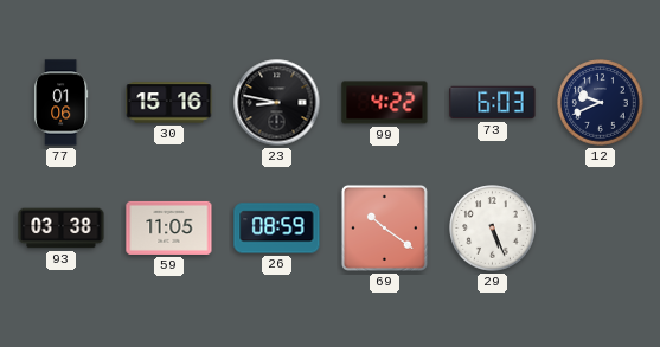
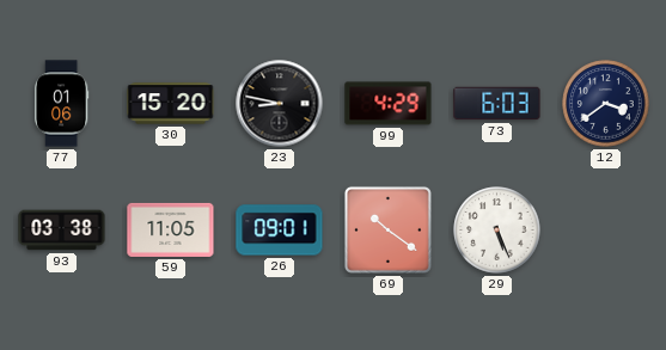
30: 15:16 -> 15:20
99: 4:22 -> 4:29
12: 9:41 -> 3:39
26: 08:59 -> 09:01
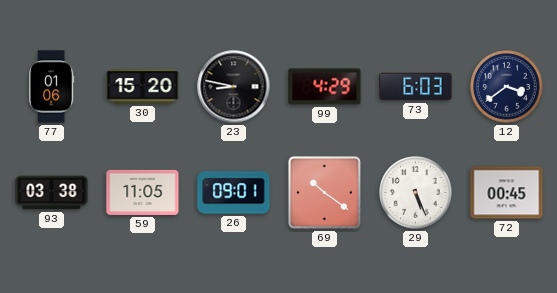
72: none -> 00:45
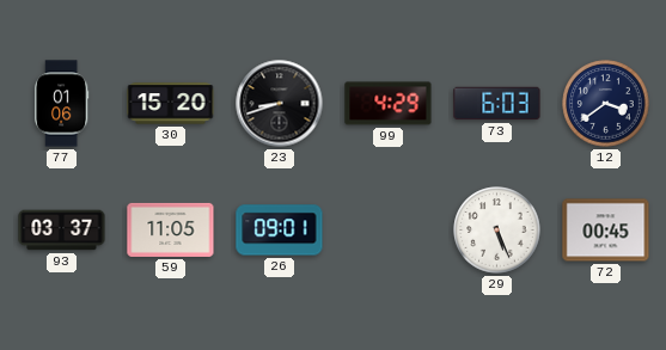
23: 8:47 -> 8:42
93: 03:38 -> 03:37
69: 10:21 -> none
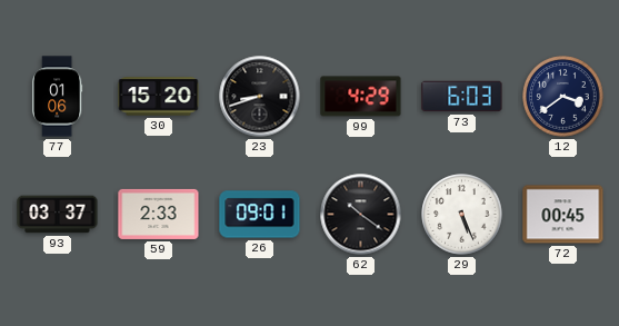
59: 11:05 -> 2:33
62: none -> 10:21
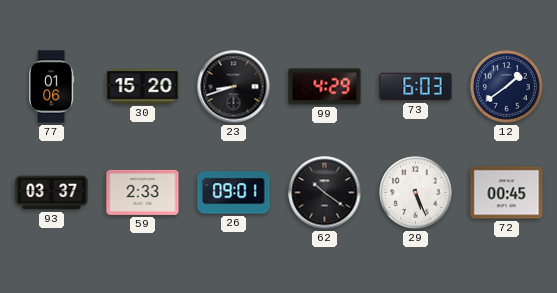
12: 3:39 -> 1:39
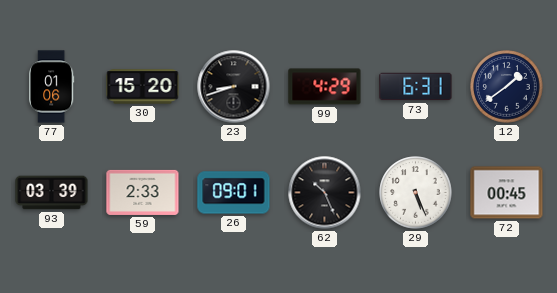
73: 6:03 -> 6:31
93: 03:37 -> 03:39
62: 10:21 -> 10:26
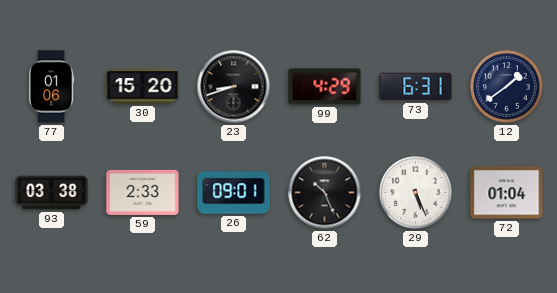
93: 03:39 -> 03:38
72: 00:45 -> 01:04
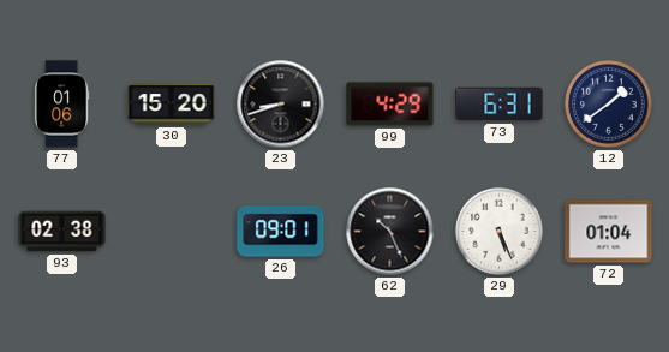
93: 03:38 -> 02:38
59: 2:33 -> none
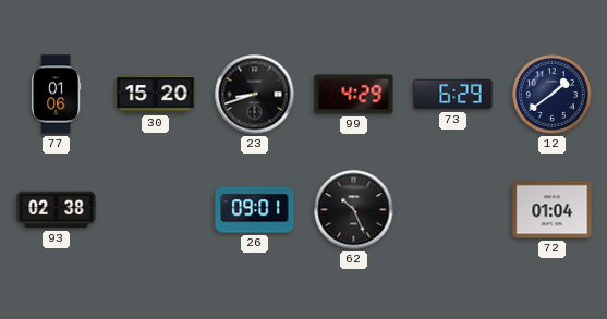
73: 6:31 -> 6:29
29: 5:26 -> none
